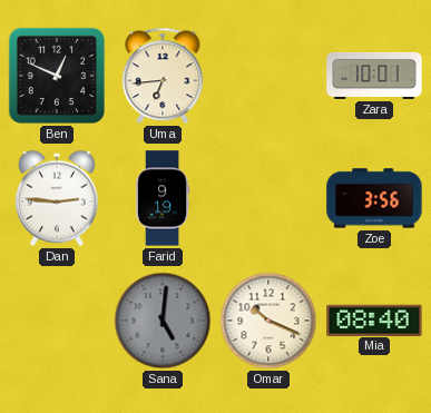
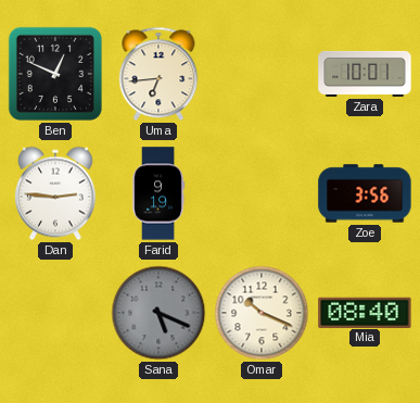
Sana: 5:01 -> 5:19
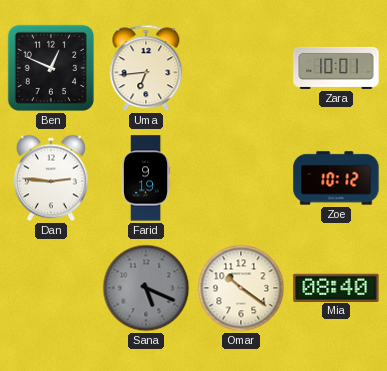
Zoe: 3:56 -> 10:12
Omar: 10:19 -> 10:21
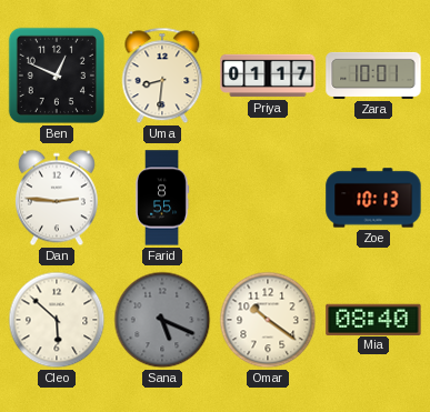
Uma: 6:44 -> 8:31
Priya: none -> 01:17
Farid: 9:19 -> 8:55
Zoe: 10:12 -> 10:13
Cleo: none -> 5:52
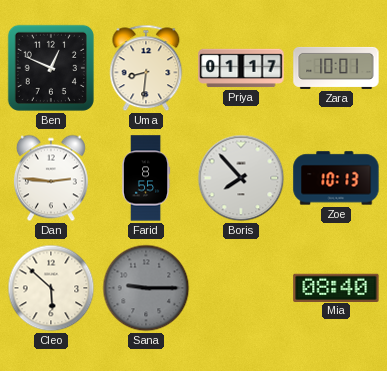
Boris: none -> 7:53
Sana: 5:19 -> 9:15
Omar: 10:21 -> none
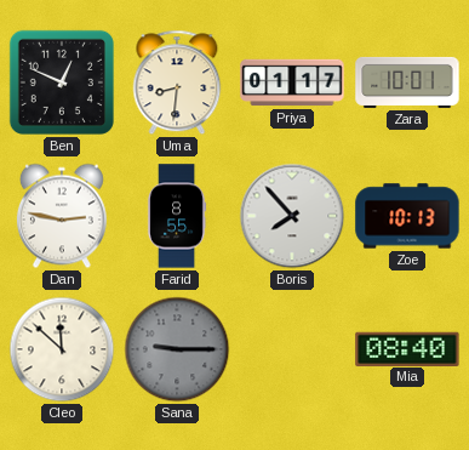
Dan: 2:46 -> 2:47
Cleo: 5:52 -> 11:52
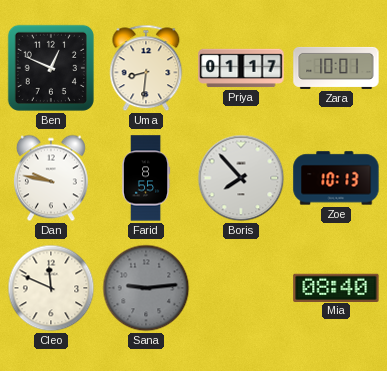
Dan: 2:47 -> 9:47
Cleo: 11:52 -> 11:49
Sana: 9:15 -> 9:14
